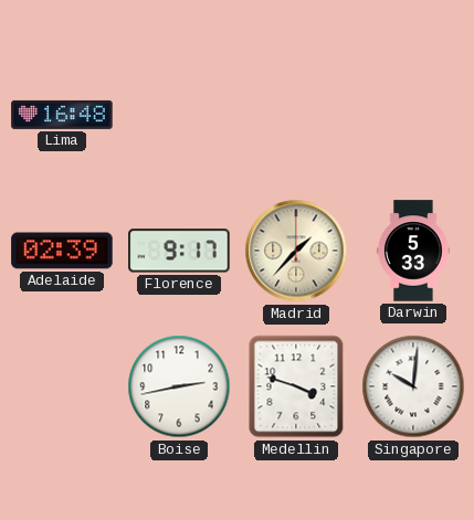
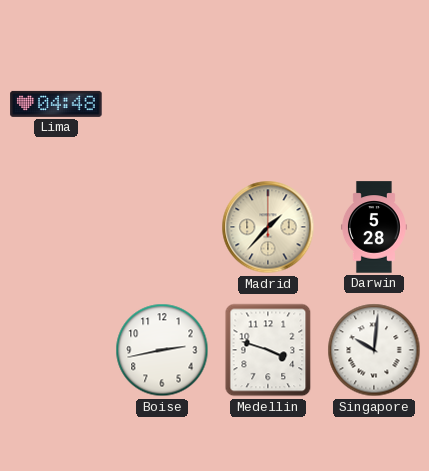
Lima: 16:48 -> 04:48
Adelaide: 02:39 -> none
Florence: 9:17 -> none
Darwin: 5:33 -> 5:28
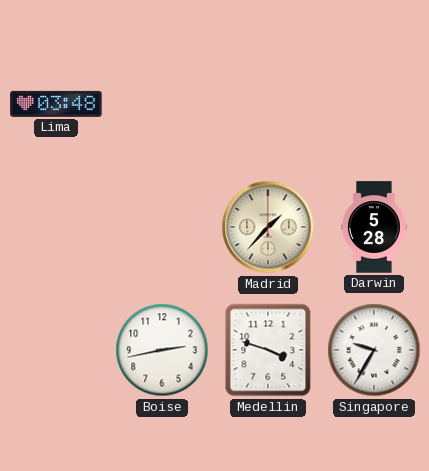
Lima: 04:48 -> 03:48
Singapore: 10:01 -> 9:35
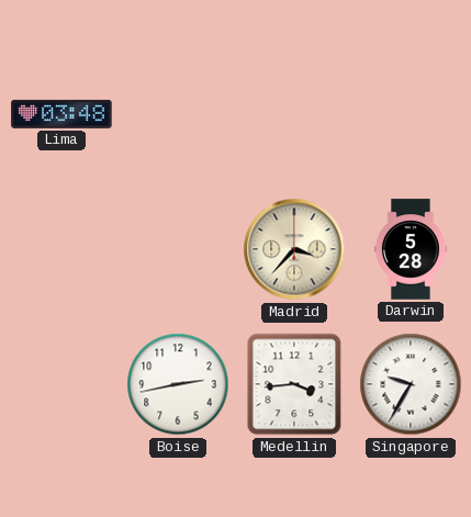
Madrid: 1:37 -> 3:37
Medellin: 3:48 -> 3:44
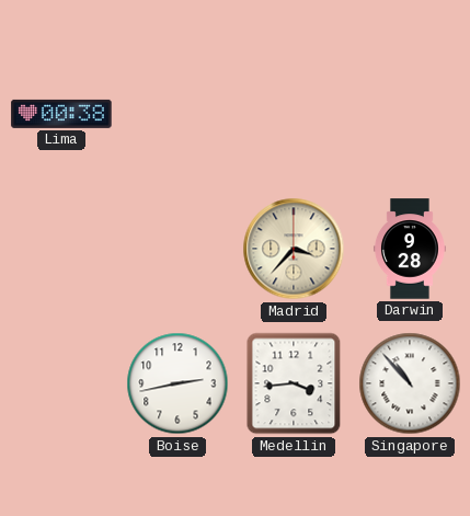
Lima: 03:48 -> 00:38
Darwin: 5:28 -> 9:28
Singapore: 9:35 -> 10:53
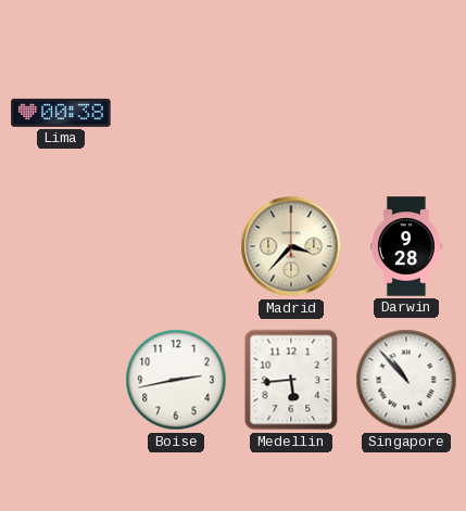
Medellin: 3:44 -> 5:44
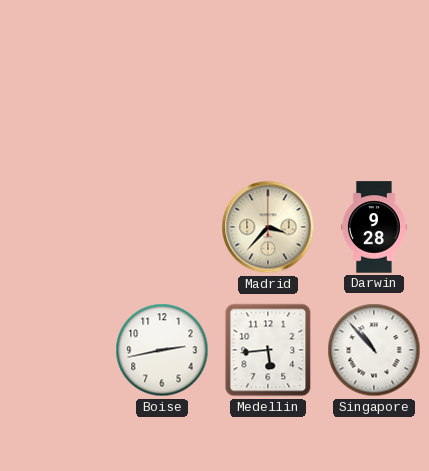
Lima: 00:38 -> none
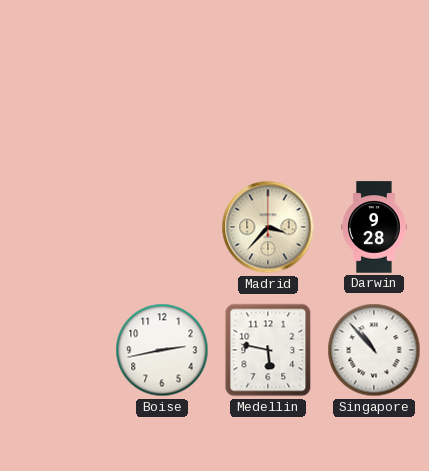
Medellin: 5:44 -> 5:47
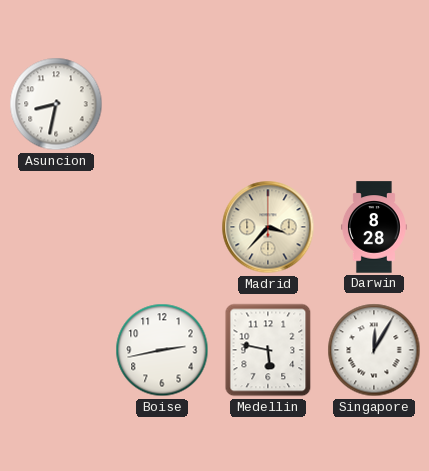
Asuncion: none -> 8:32
Darwin: 9:28 -> 8:28
Singapore: 10:53 -> 12:05
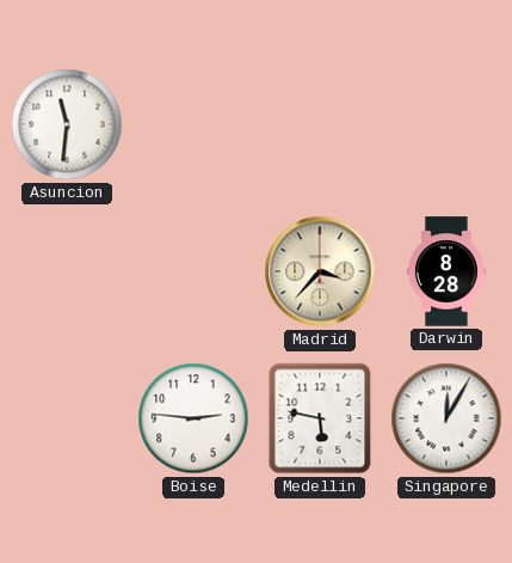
Asuncion: 8:32 -> 11:31
Boise: 2:43 -> 2:46
